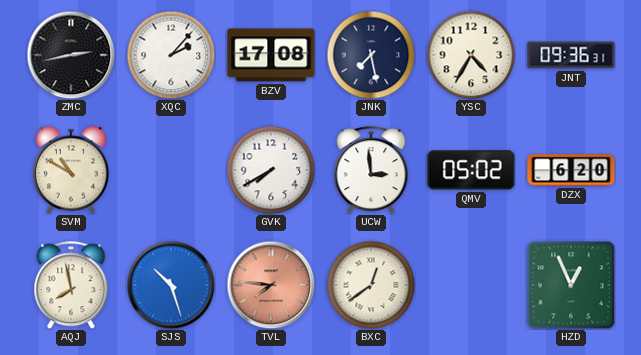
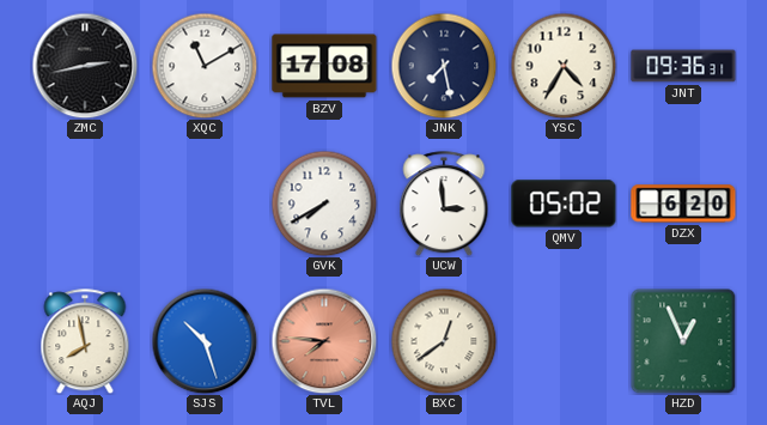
XQC: 2:07 -> 11:10
SVM: 10:50 -> none
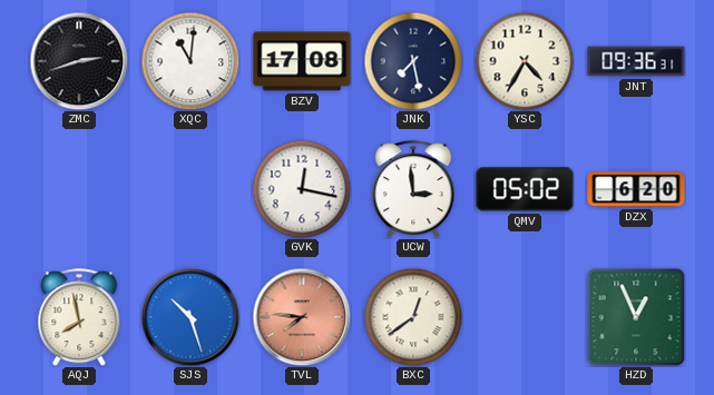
ZMC: 2:43 -> 2:42
XQC: 11:10 -> 11:01
GVK: 7:40 -> 12:17
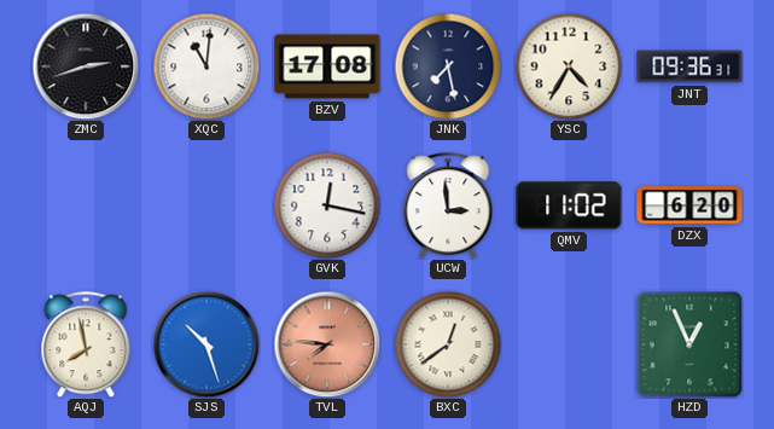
QMV: 05:02 -> 11:02
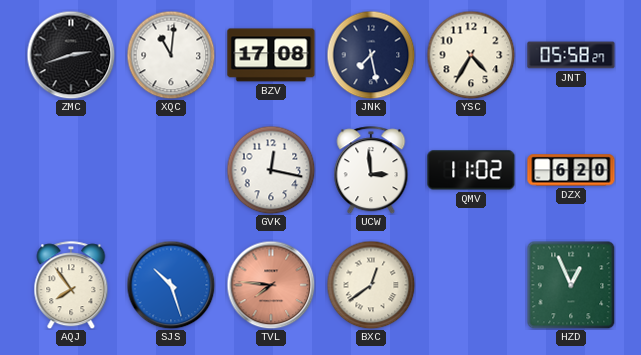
JNT: 09:36 -> 05:58
AQJ: 7:58 -> 7:54
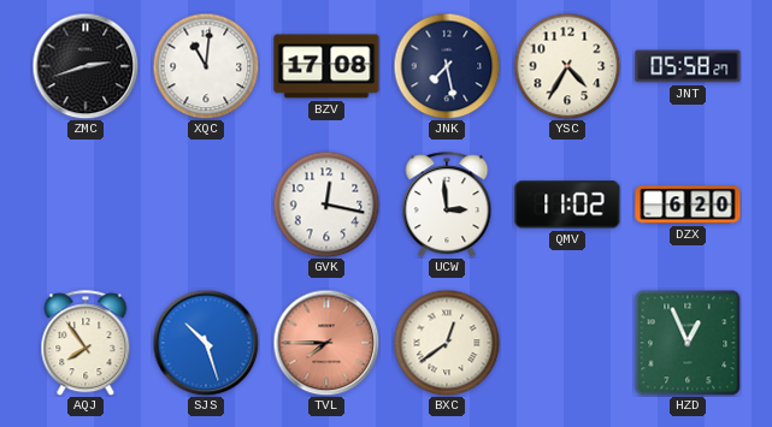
TVL: 7:46 -> 7:45
